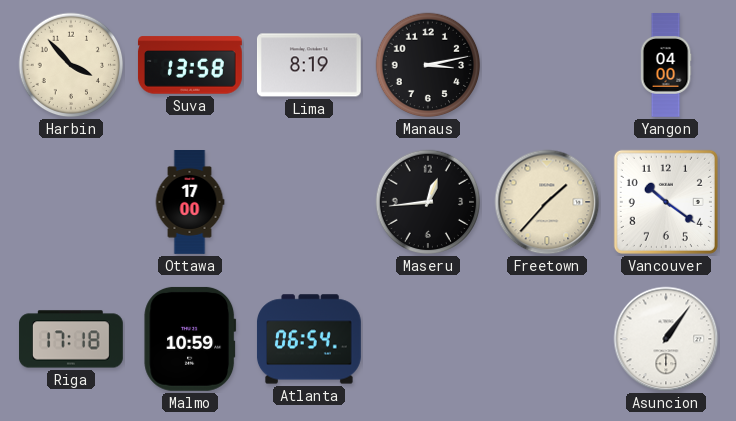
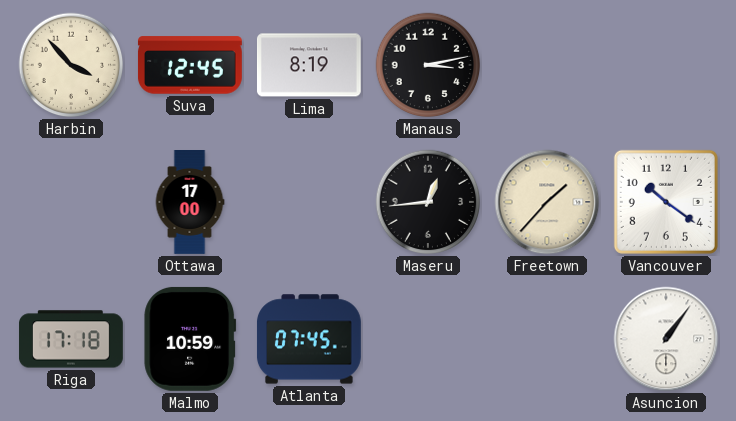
Suva: 13:58 -> 12:45
Yangon: 04:00 -> none
Atlanta: 06:54 -> 07:45
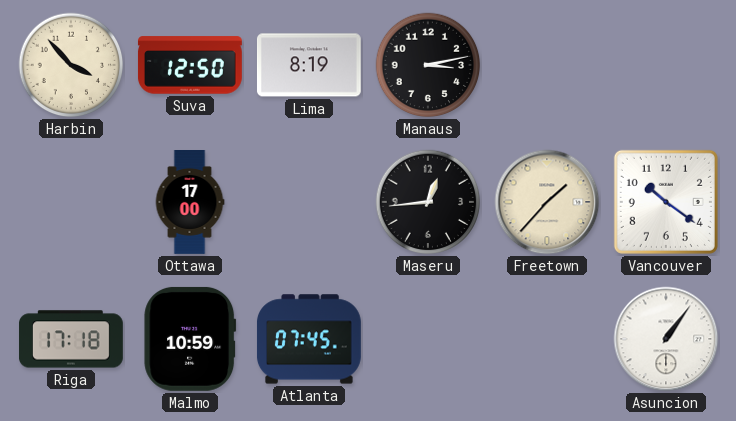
Suva: 12:45 -> 12:50
